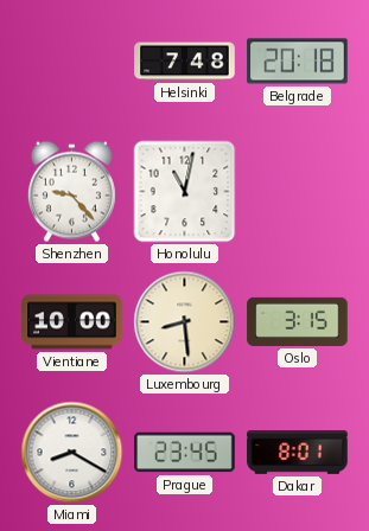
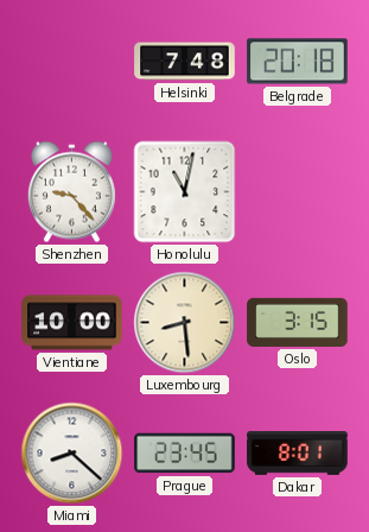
Miami: 8:20 -> 8:22
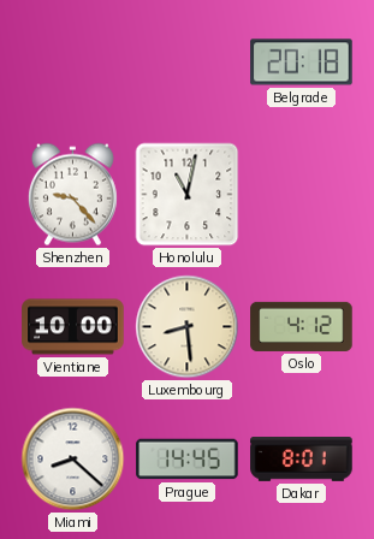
Helsinki: 7:48 -> none
Oslo: 3:15 -> 4:12
Prague: 23:45 -> 14:45
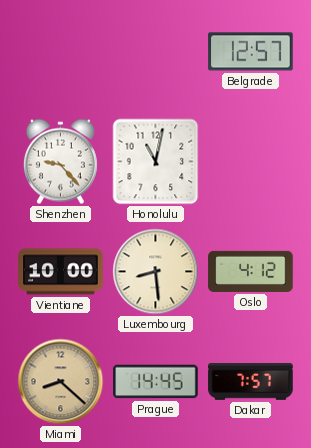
Belgrade: 20:18 -> 12:57
Miami dial: white -> champagne
Dakar: 8:01 -> 7:57
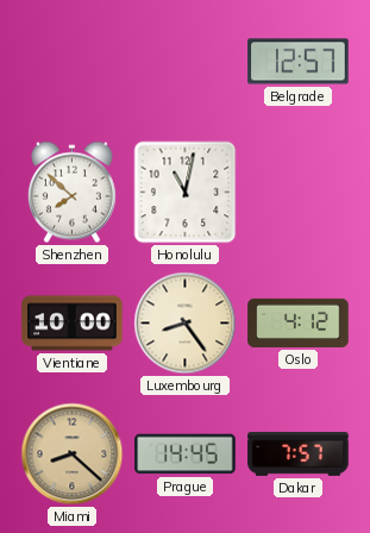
Shenzhen: 9:23 -> 7:52
Luxembourg: 8:29 -> 8:24
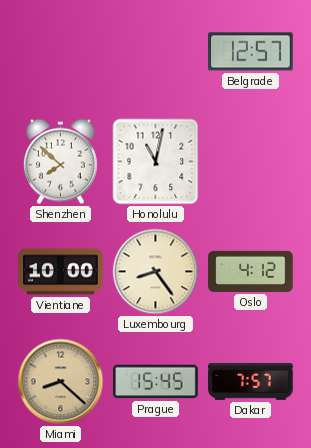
Prague: 14:45 -> 15:45
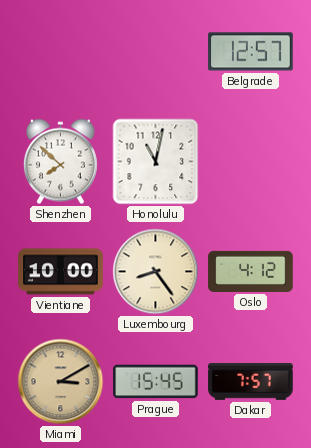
Miami: 8:22 -> 3:10
